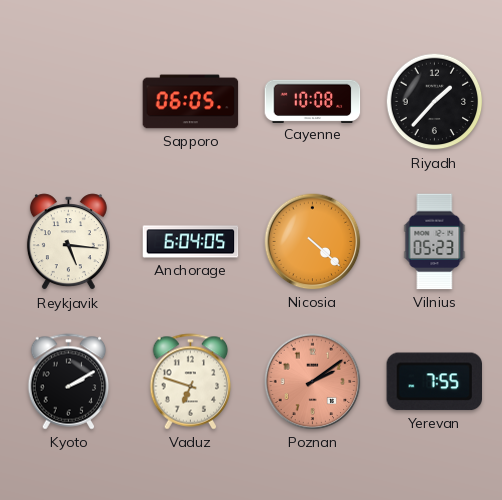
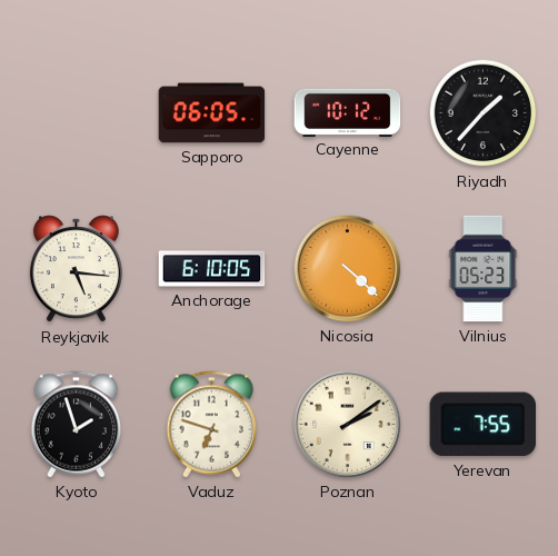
Cayenne: 10:08 -> 10:12
Anchorage: 6:04 -> 6:10
Kyoto: 2:10 -> 1:57
Poznan dial: salmon -> cream
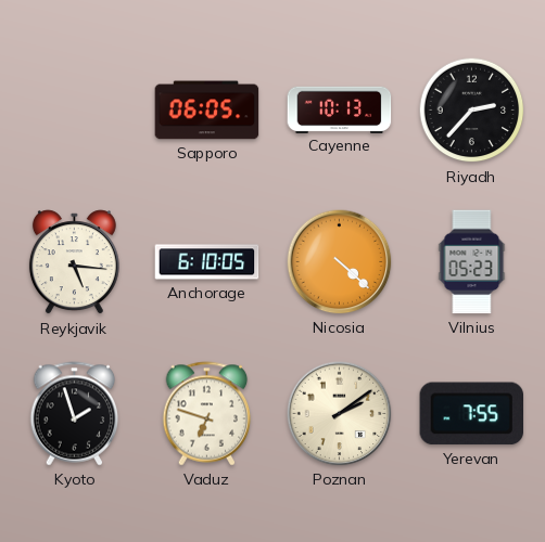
Cayenne: 10:12 -> 10:13
Riyadh: 1:37 -> 2:37
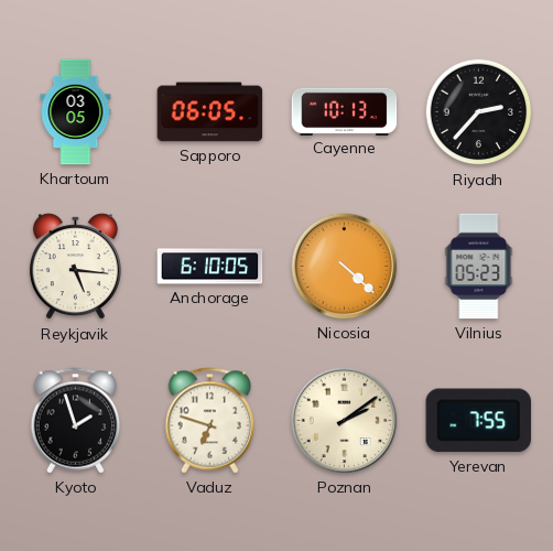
Khartoum: none -> 03:05
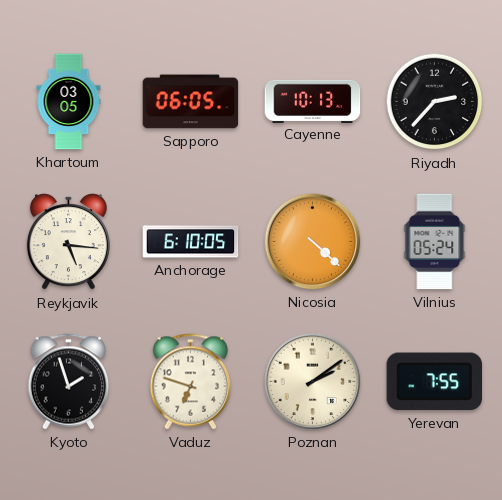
Vilnius: 05:23 -> 05:24
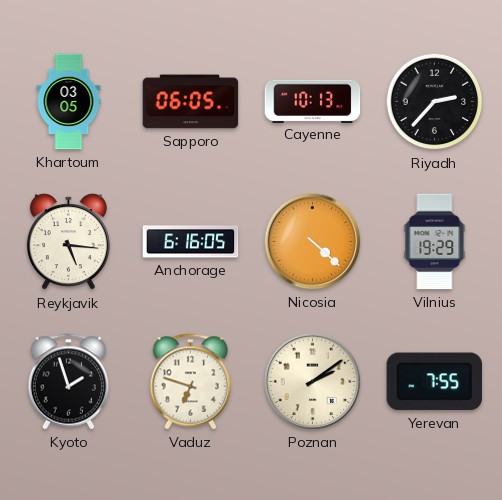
Anchorage: 6:10 -> 6:16
Vilnius: 05:24 -> 19:29
